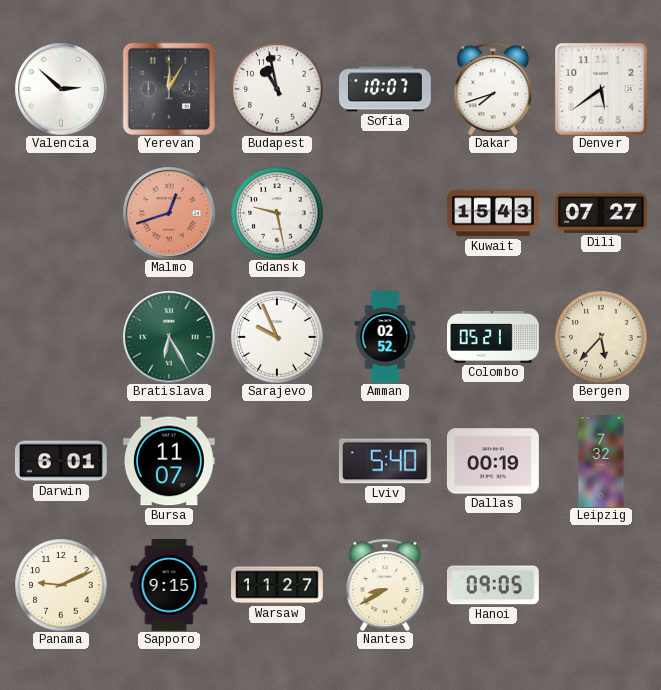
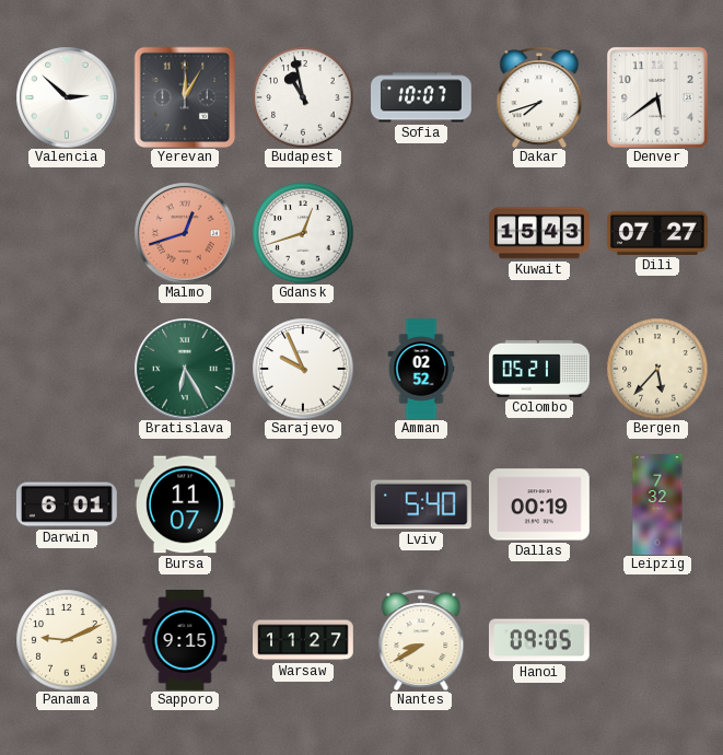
Gdansk: 9:28 -> 12:42
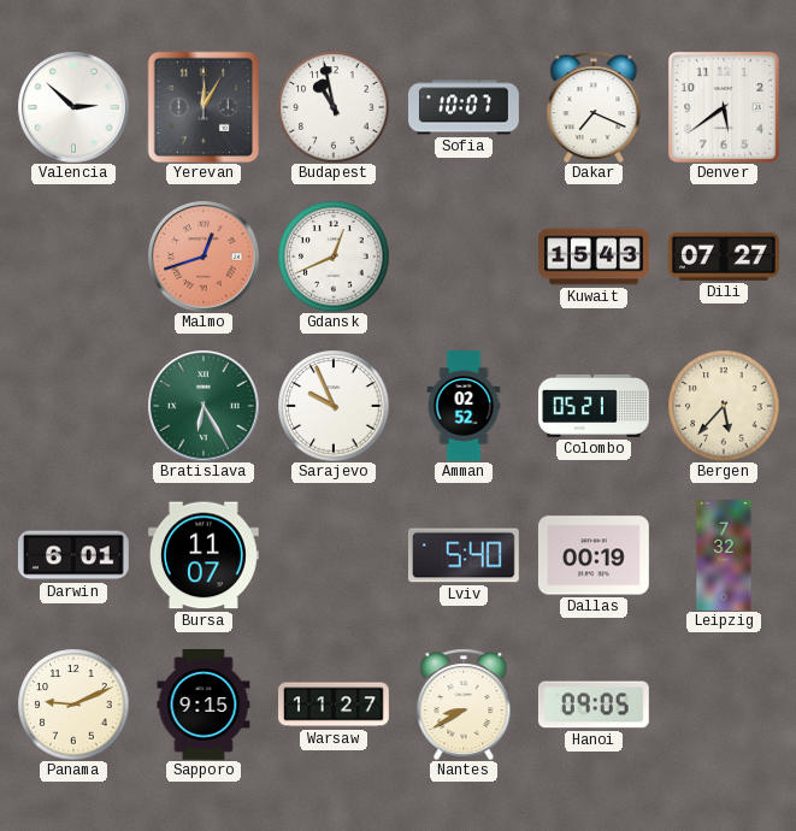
Dakar: 7:42 -> 7:19
Gdansk: 12:42 -> 12:41
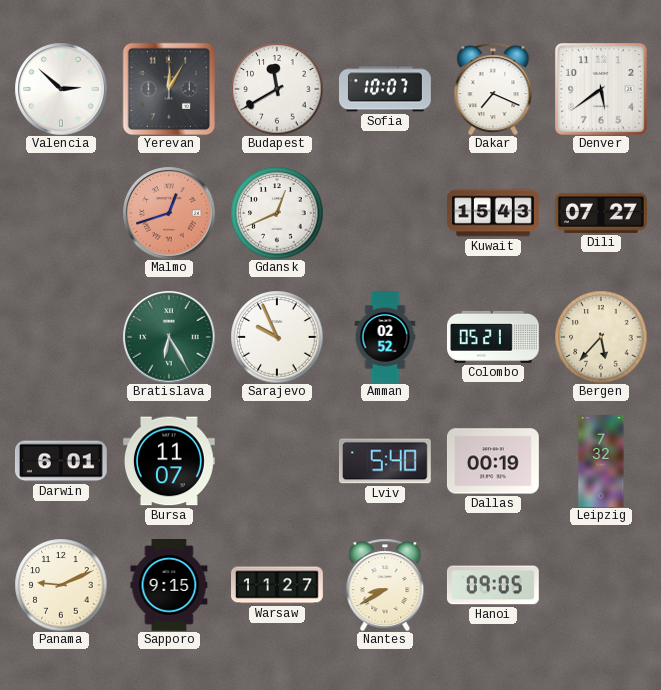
Budapest: 10:58 -> 11:40
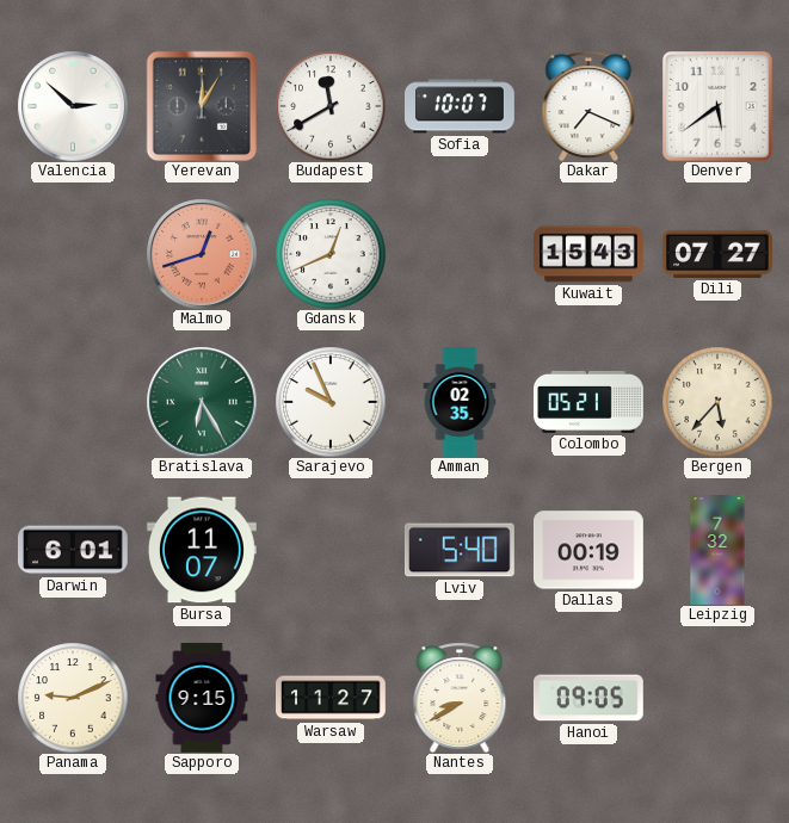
Amman: 02:52 -> 02:35
